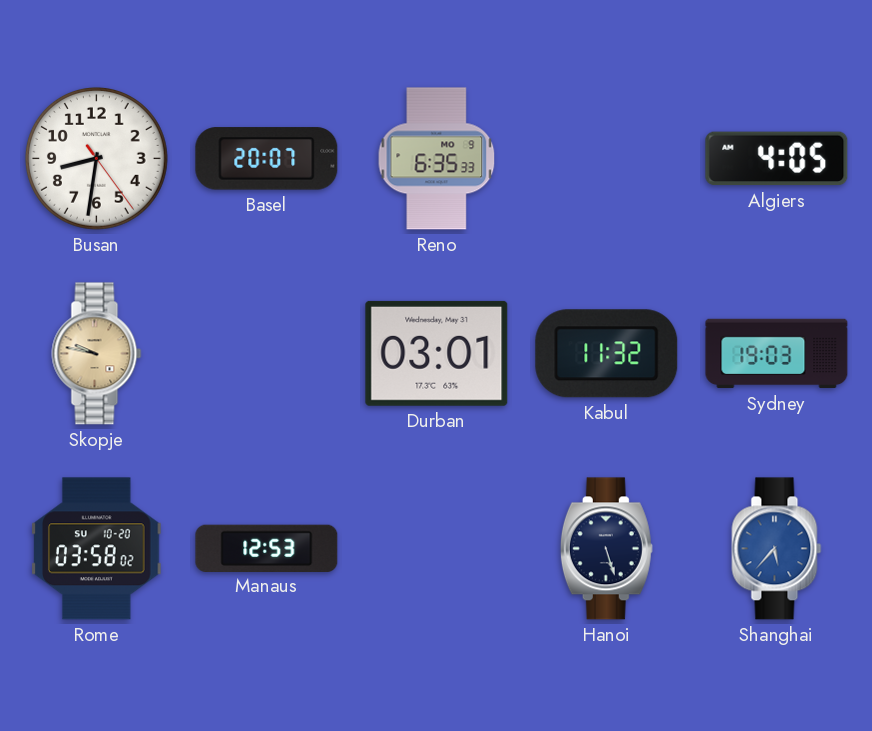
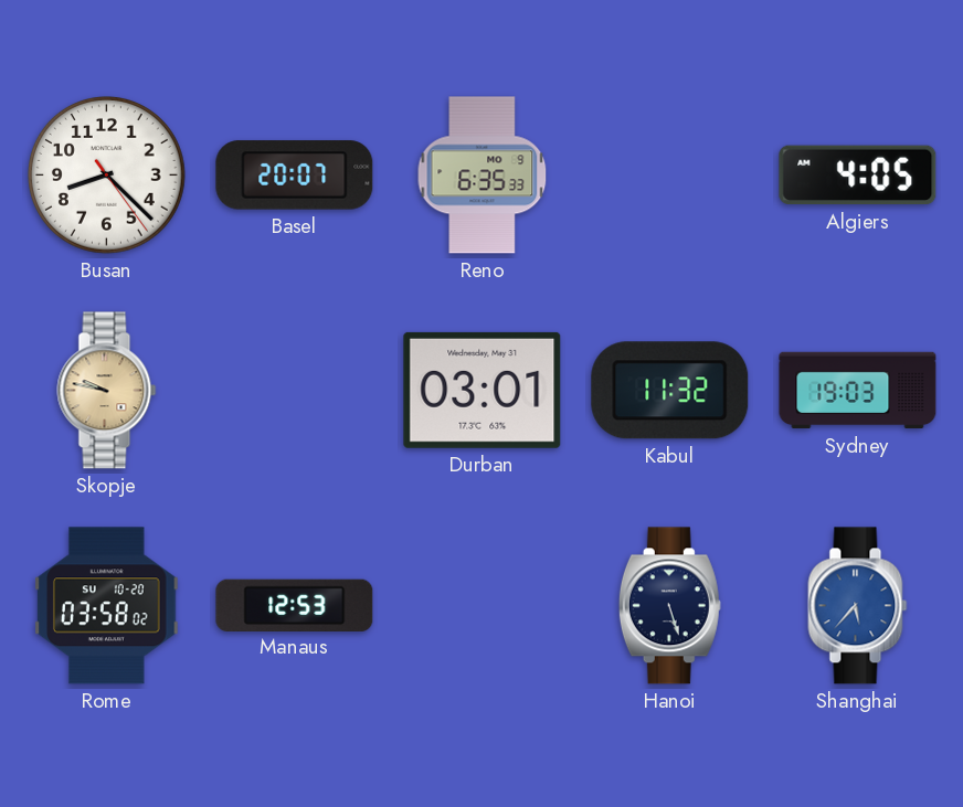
Busan: 8:31 -> 8:22
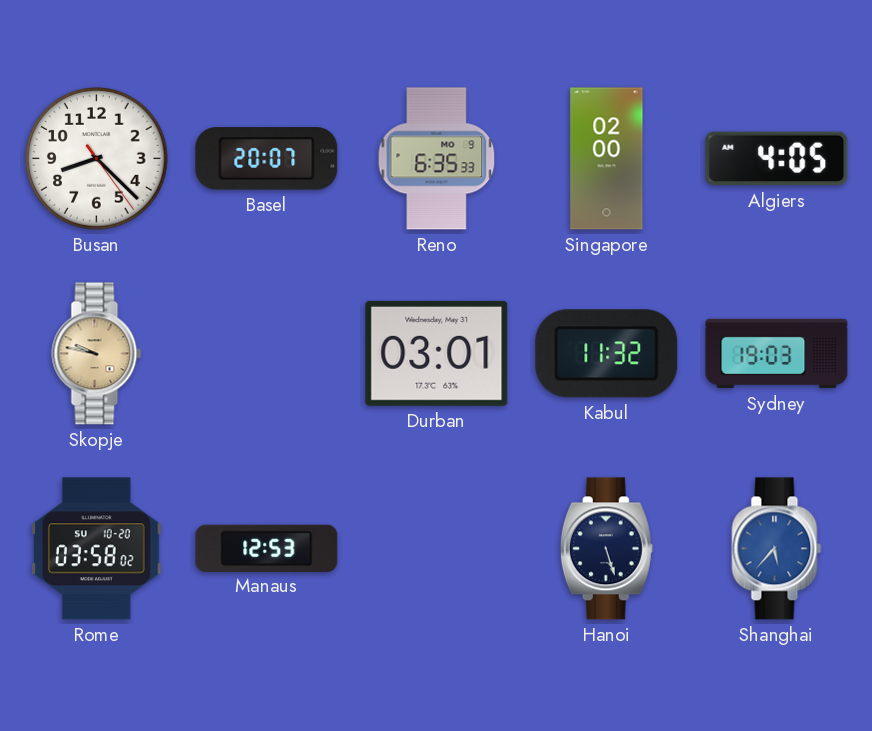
Singapore: none -> 02:00
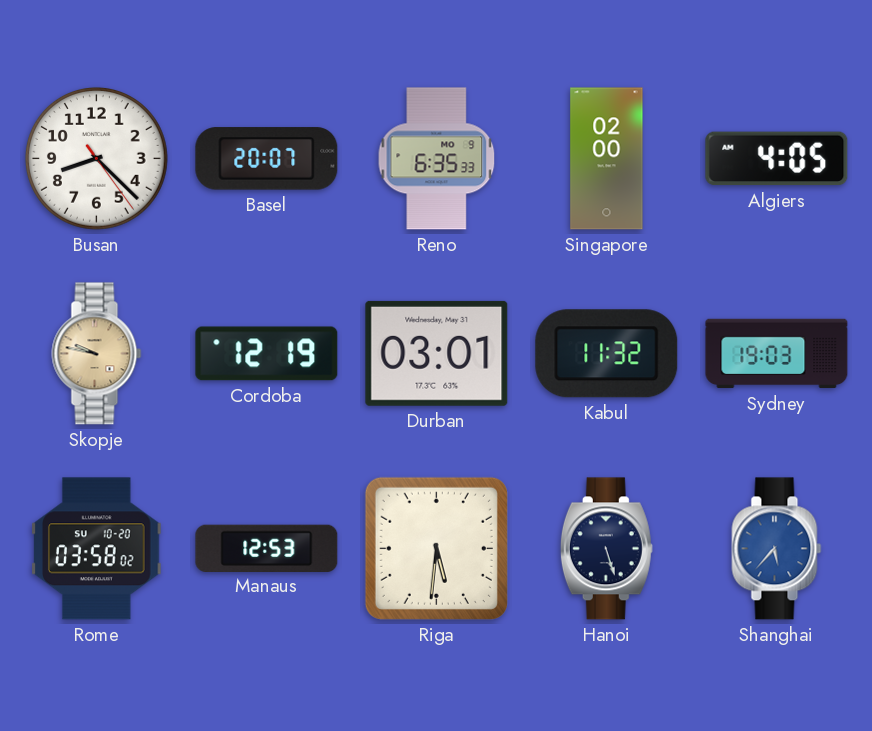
Cordoba: none -> 12:19
Riga: none -> 5:31
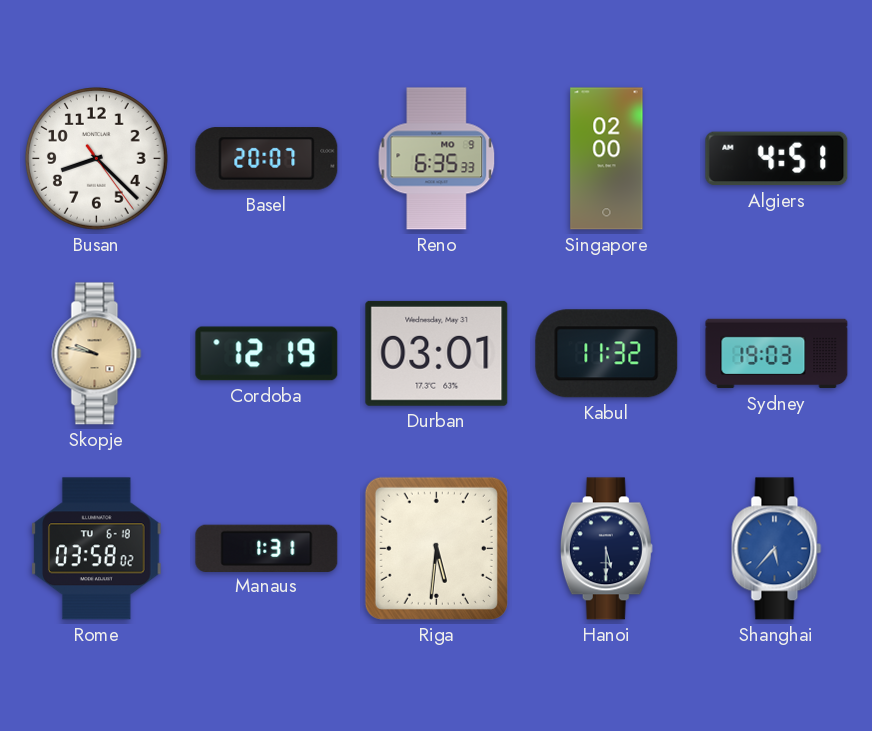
Algiers: 4:05 -> 4:51
Rome date: SU 10-20 -> TU 6-18
Manaus: 12:53 -> 1:31
Hanoi: 5:27 -> 5:30
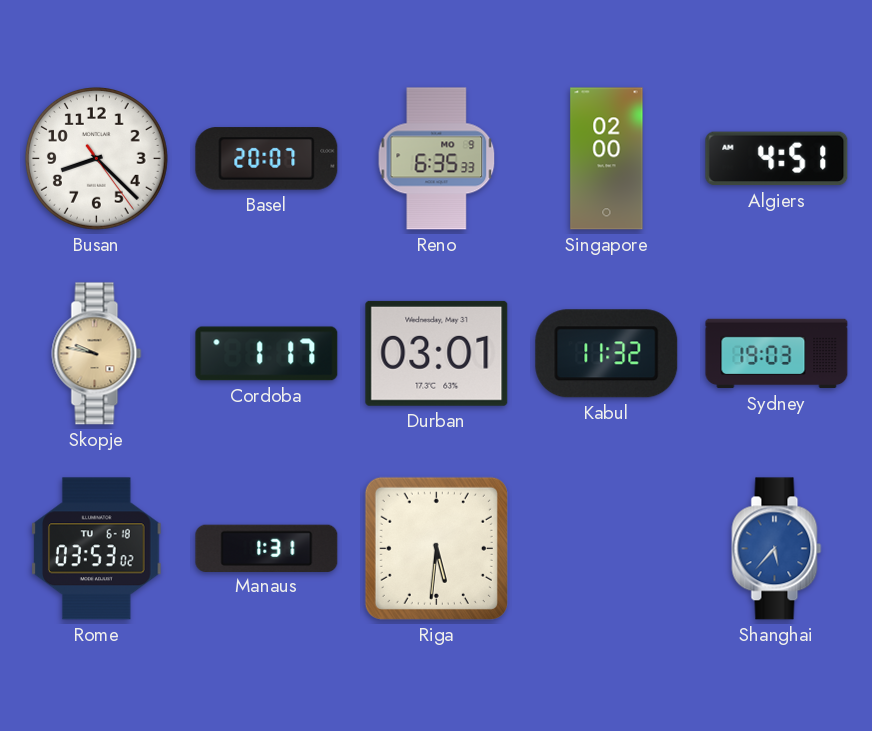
Cordoba: 12:19 -> 1:17
Rome: 03:58 -> 03:53
Hanoi: 5:30 -> none
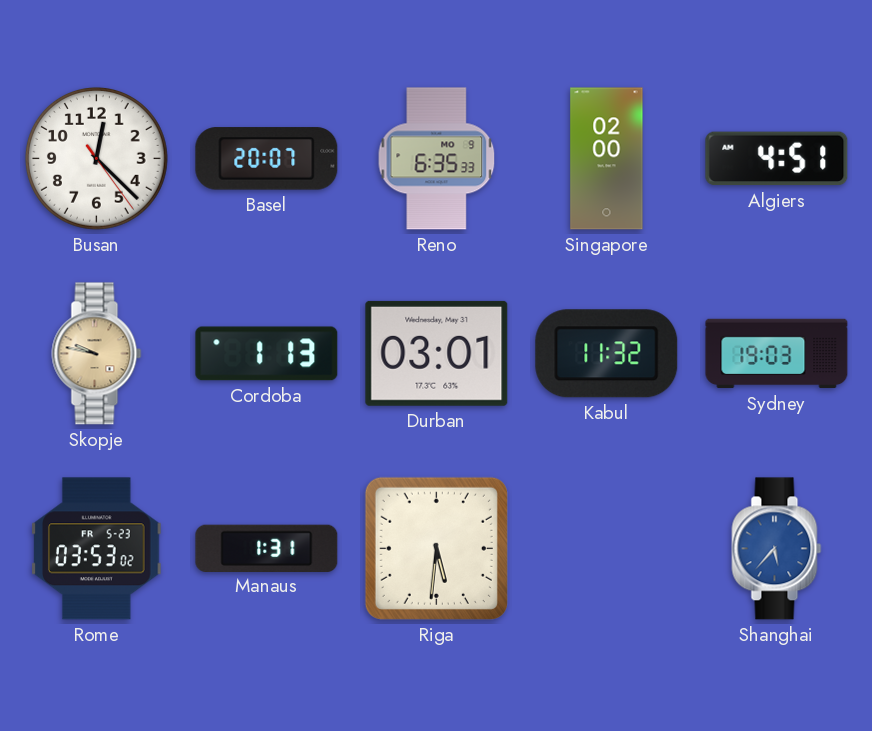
Busan: 8:22 -> 12:22
Cordoba: 1:17 -> 1:13
Rome date: TU 6-18 -> FR 5-23
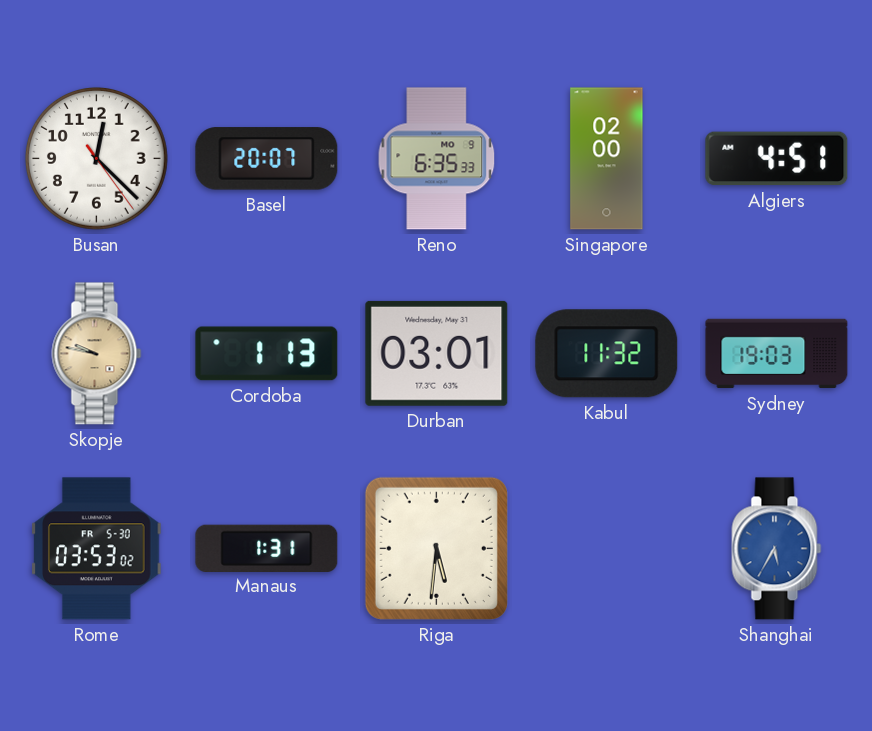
Rome date: FR 5-23 -> FR 5-30
Shanghai: 5:37 -> 5:35
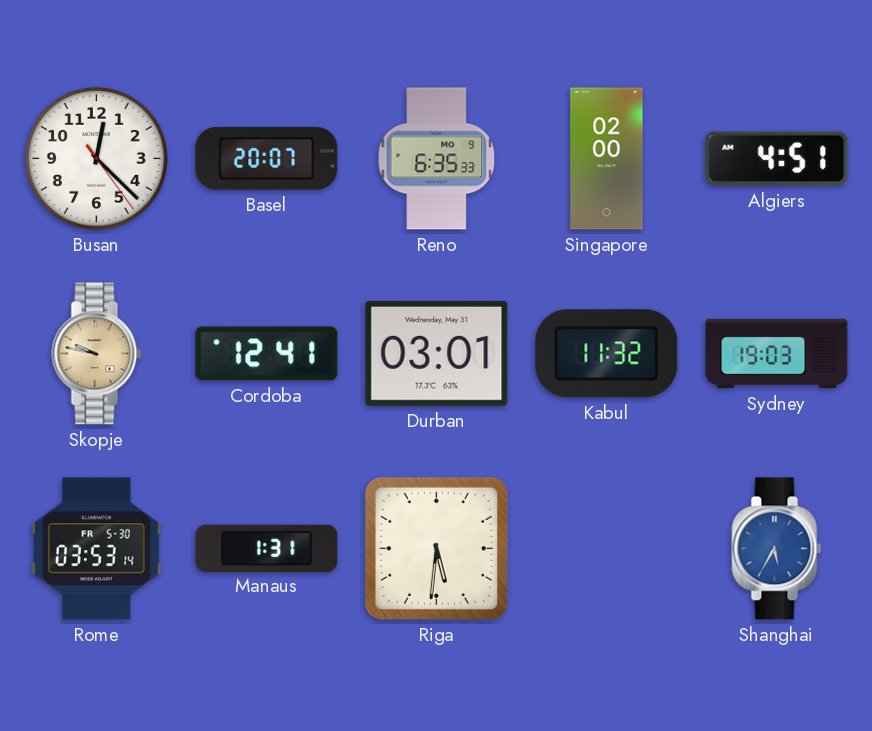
Cordoba: 1:13 -> 12:41
Rome: 03:53:02 -> 03:53:14
